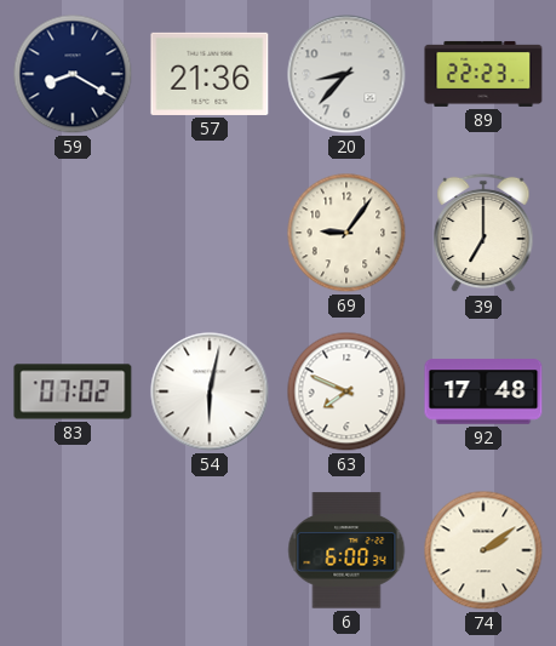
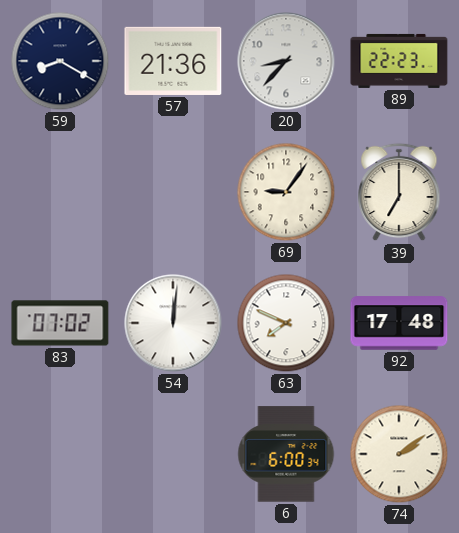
54: 6:02 -> 12:01
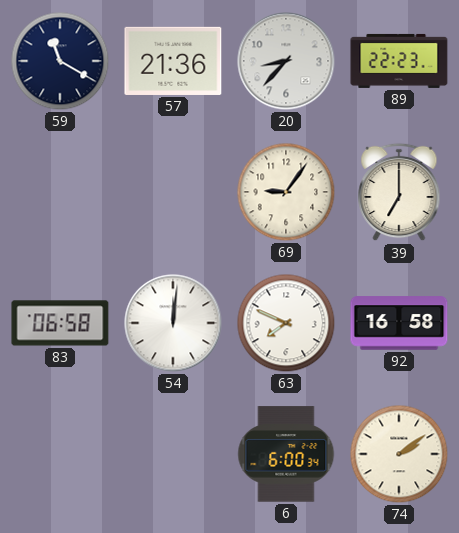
59: 8:20 -> 11:20
83: 07:02 -> 06:58
92: 17:48 -> 16:58
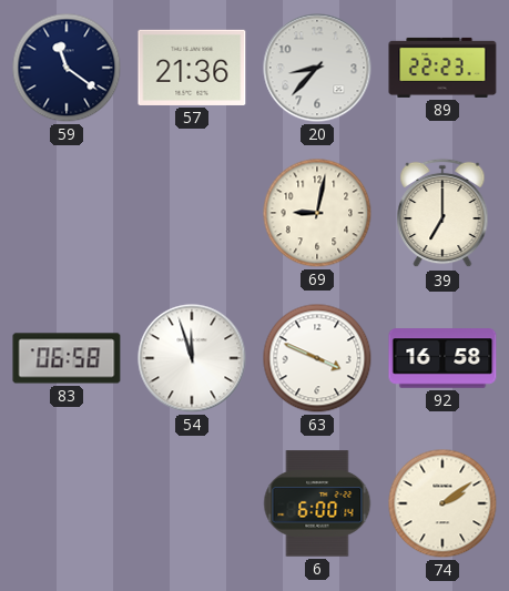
59: 11:20 -> 11:21
69: 9:06 -> 9:02
54: 12:01 -> 11:57
63: 7:49 -> 3:49
6: 6:00:34 -> 6:00:14
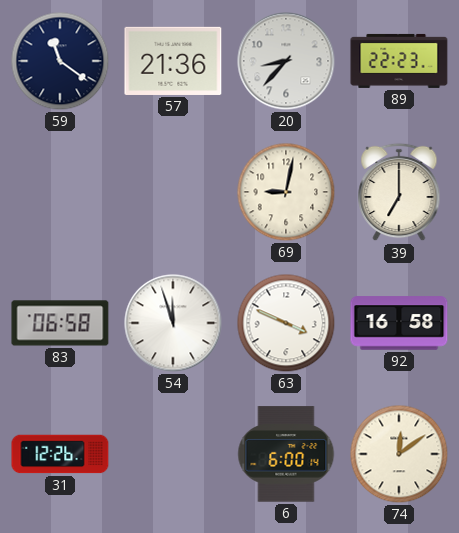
31: none -> 12:26
74: 2:09 -> 12:09
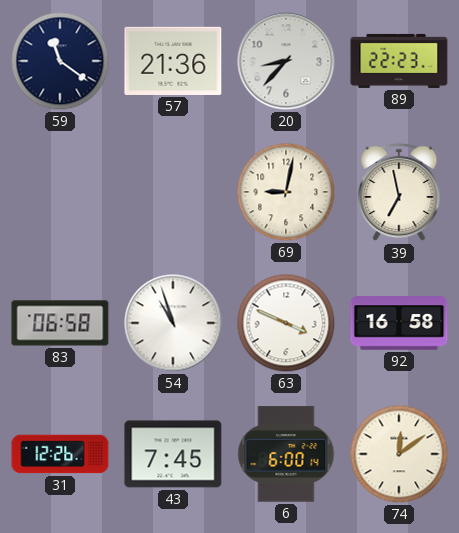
39: 7:00 -> 6:58
54: 11:57 -> 10:57
43: none -> 7:45
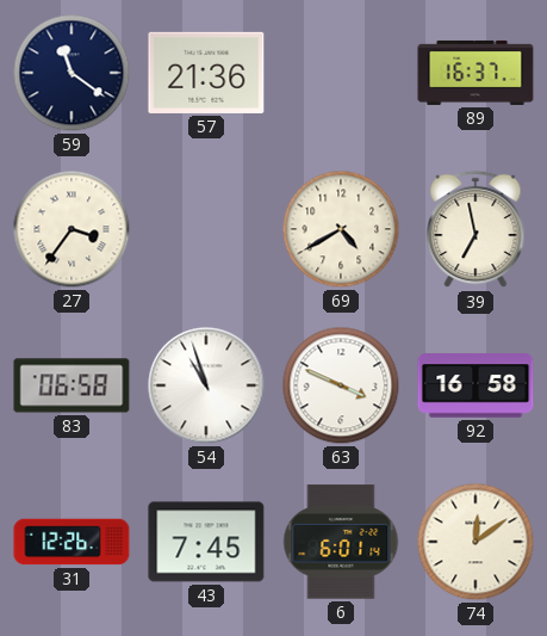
20: 8:37 -> none
89: 22:23 -> 16:37
27: none -> 3:36
69: 9:02 -> 4:40
6: 6:00 -> 6:01
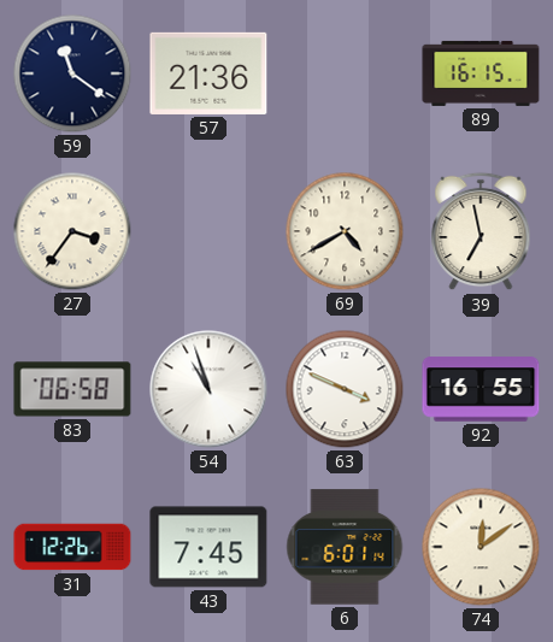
89: 16:37 -> 16:15
92: 16:58 -> 16:55
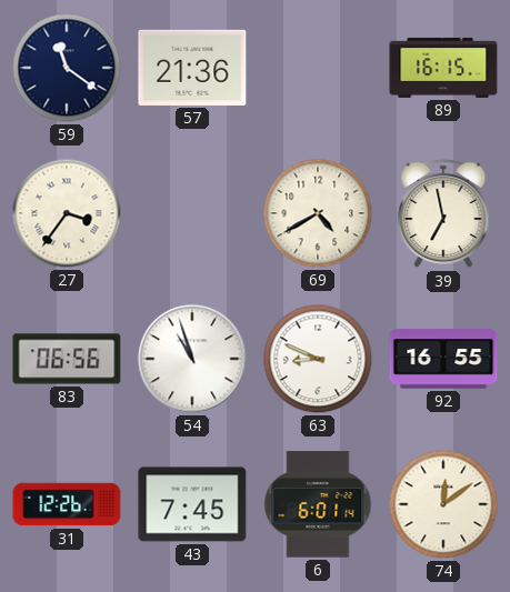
83: 06:58 -> 06:56
63: 3:49 -> 8:49
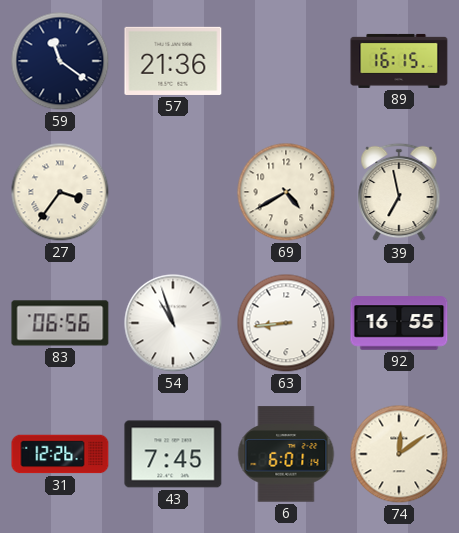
63: 8:49 -> 8:44
